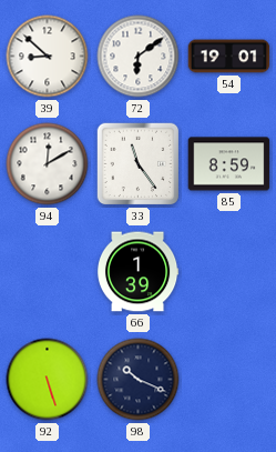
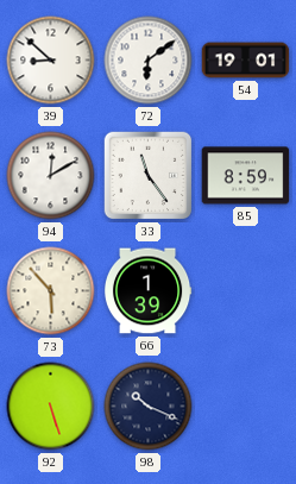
73: none -> 5:53
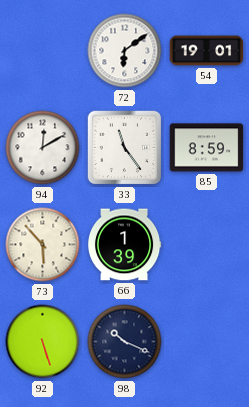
39: 8:52 -> none
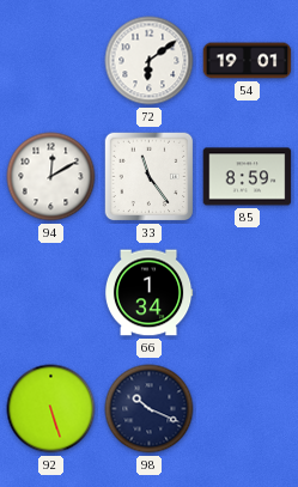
73: 5:53 -> none
66: 1:39 -> 1:34
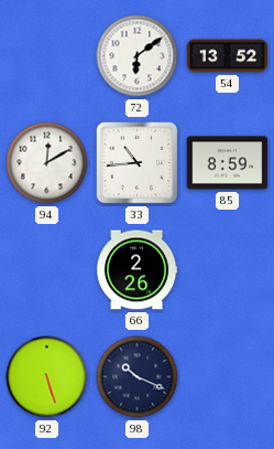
54: 19:01 -> 13:52
33: 11:24 -> 10:44
66: 1:34 -> 2:26
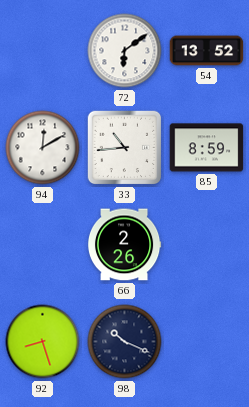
92: 5:27 -> 8:27
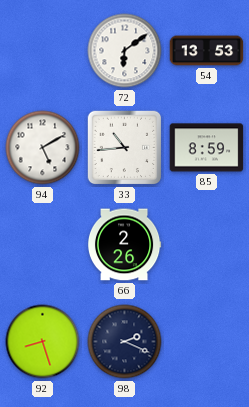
54: 13:52 -> 13:53
94: 12:10 -> 5:10
98: 10:19 -> 2:19
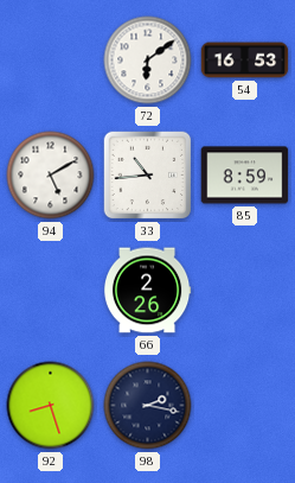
54: 13:53 -> 16:53
98: 2:19 -> 2:17
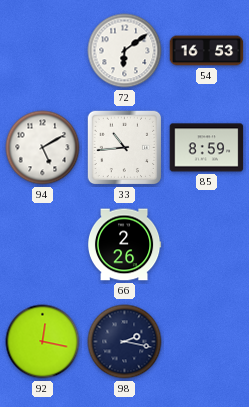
92: 8:27 -> 12:17
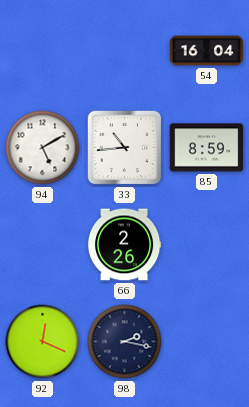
72: 6:09 -> none
54: 16:53 -> 16:04
92: 12:17 -> 12:19
